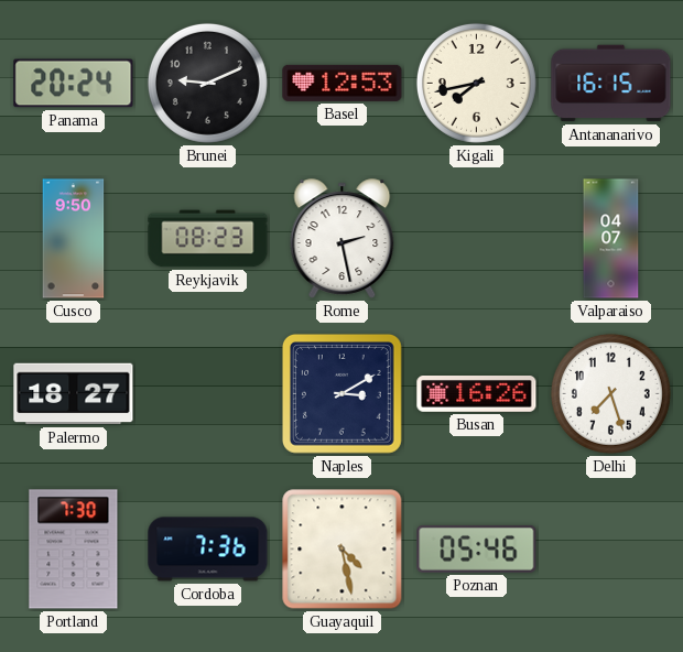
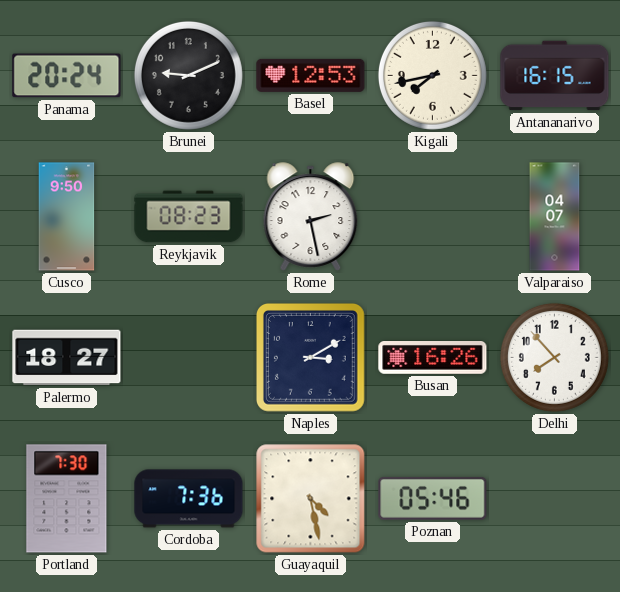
Delhi: 7:27 -> 7:53
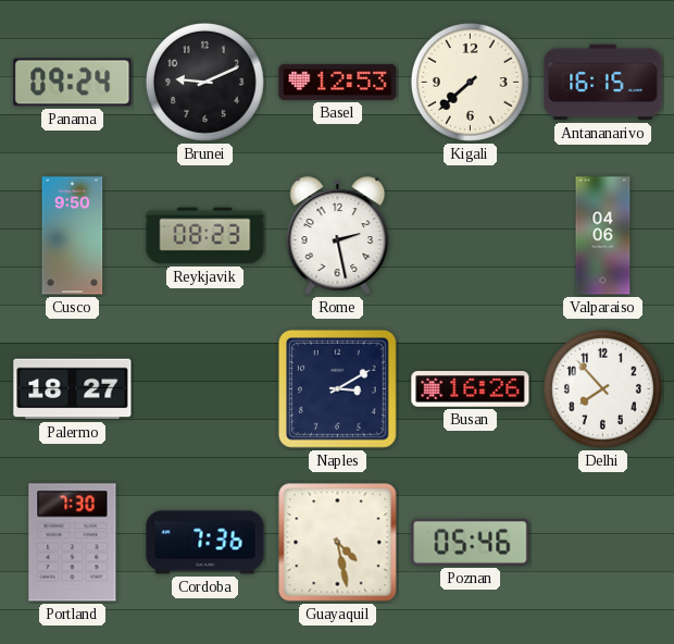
Panama: 20:24 -> 09:24
Kigali: 7:43 -> 7:38
Valparaiso: 04:07 -> 04:06
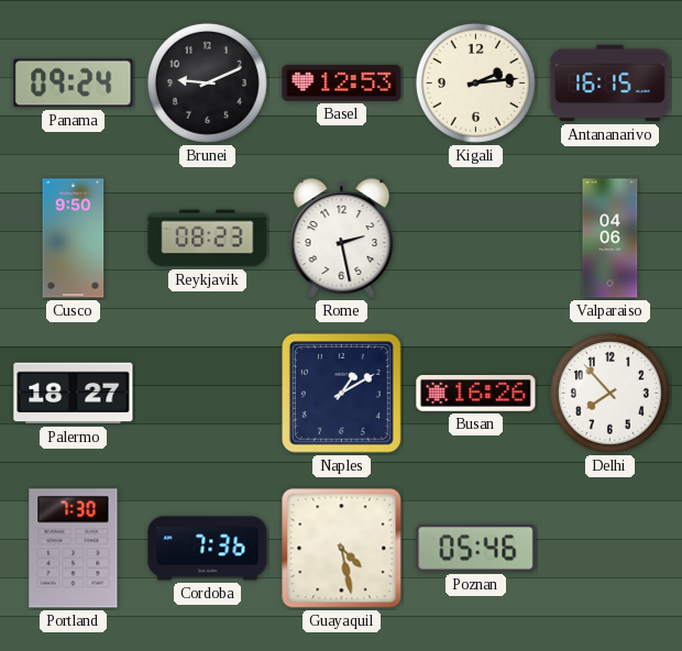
Kigali: 7:38 -> 2:14
Naples: 3:10 -> 1:10
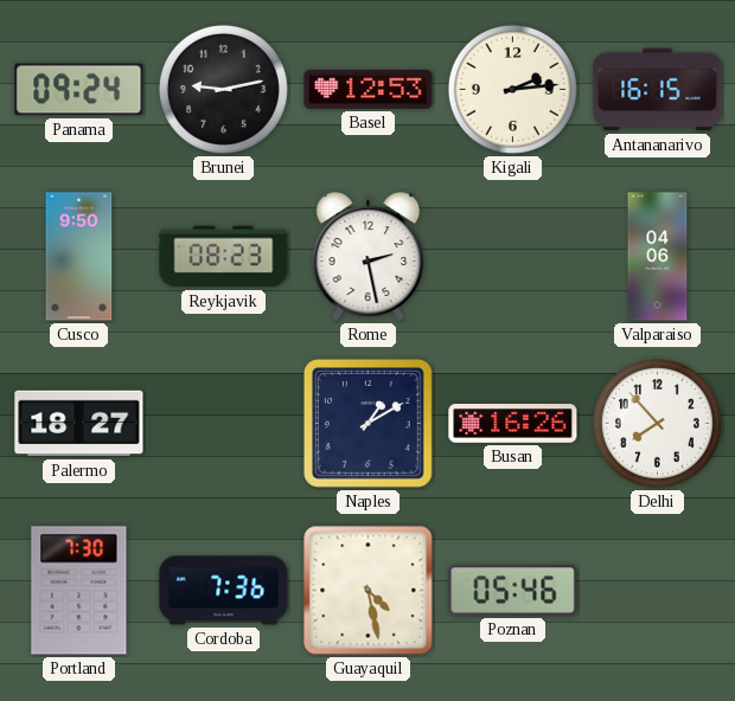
Brunei: 9:11 -> 9:13
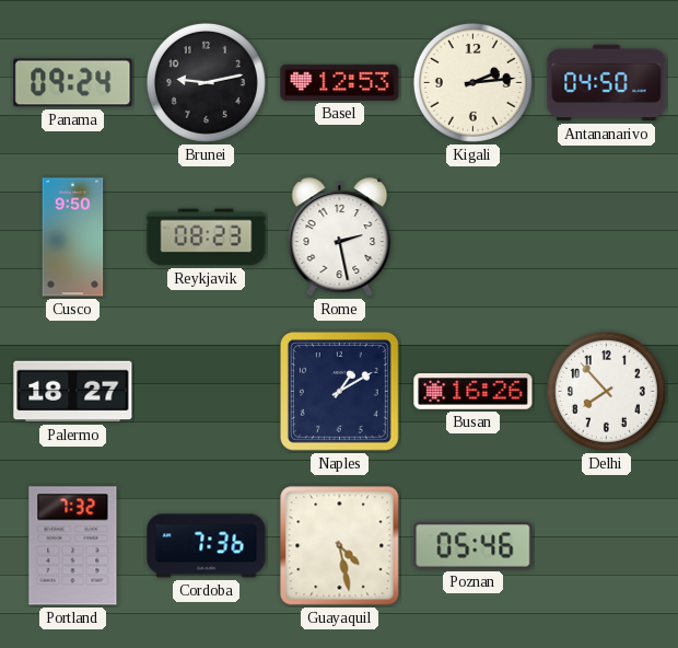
Antananarivo: 16:15 -> 04:50
Valparaiso: 04:06 -> none
Portland: 7:30 -> 7:32
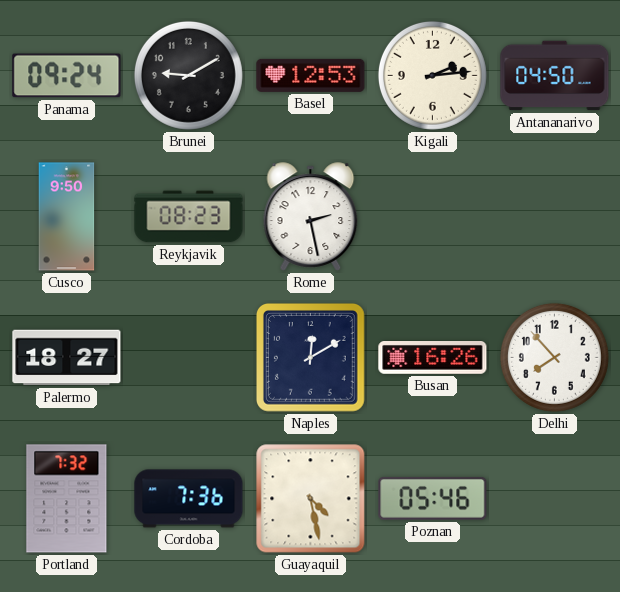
Brunei: 9:13 -> 9:10
Naples: 1:10 -> 12:10
